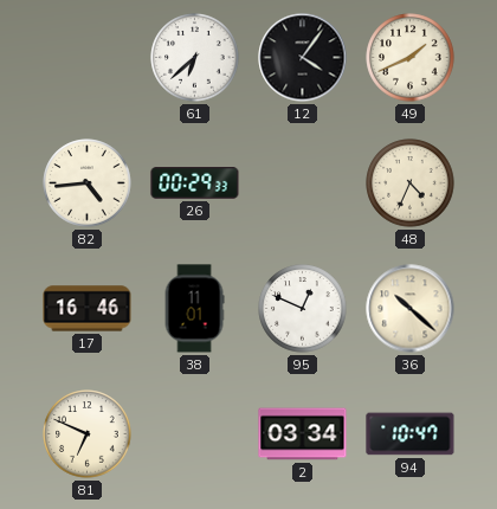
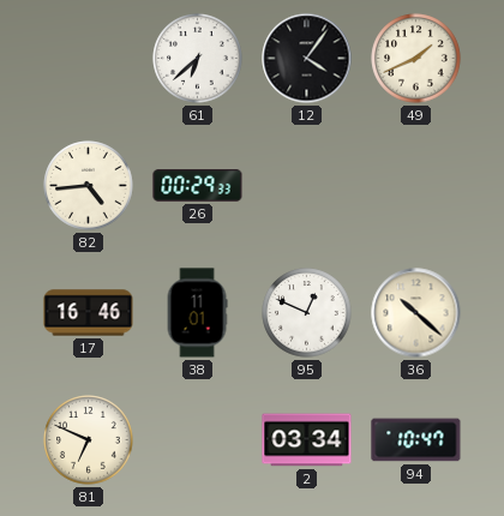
48: 4:34 -> none
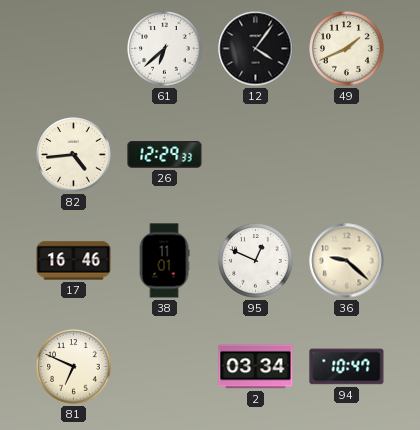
26: 00:29 -> 12:29
36: 10:22 -> 9:22
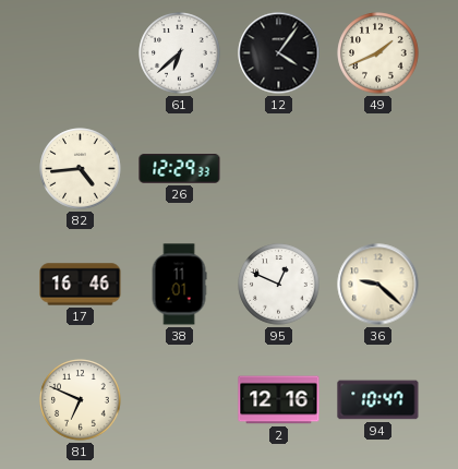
2: 03:34 -> 12:16
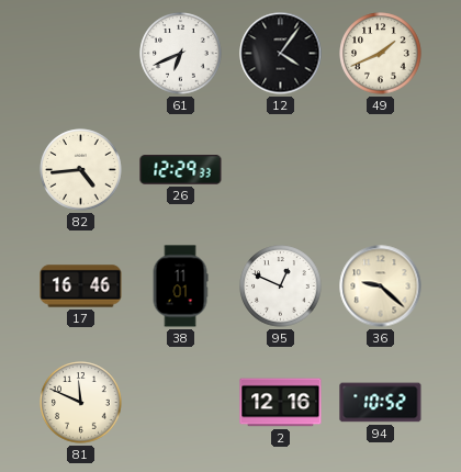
61: 6:38 -> 6:41
81: 6:49 -> 11:49
94: 10:47 -> 10:52
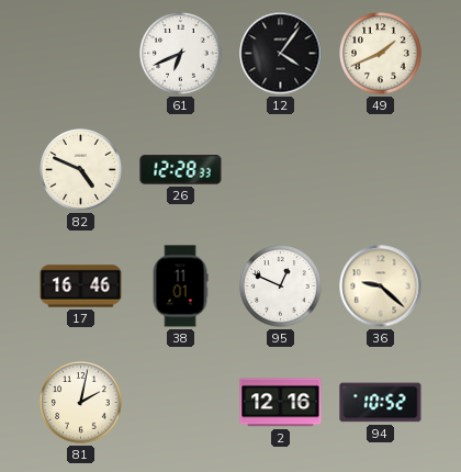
82: 4:44 -> 4:49
26: 12:29 -> 12:28
81: 11:49 -> 2:02
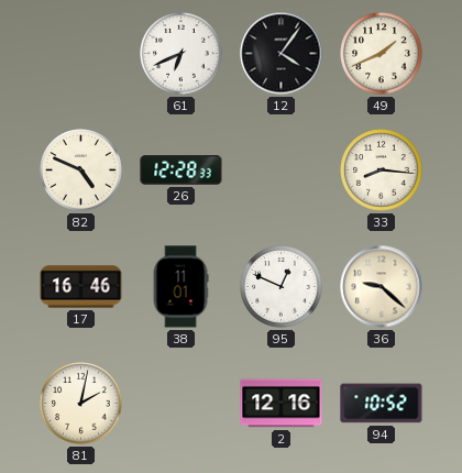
33: none -> 8:16
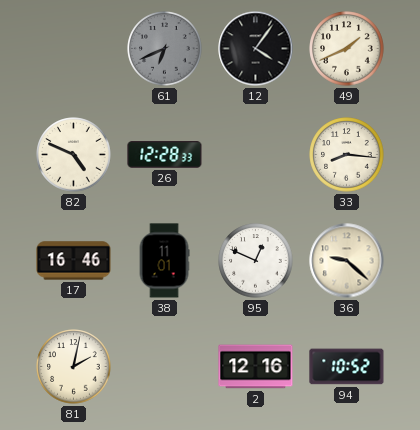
61 dial: white -> grey
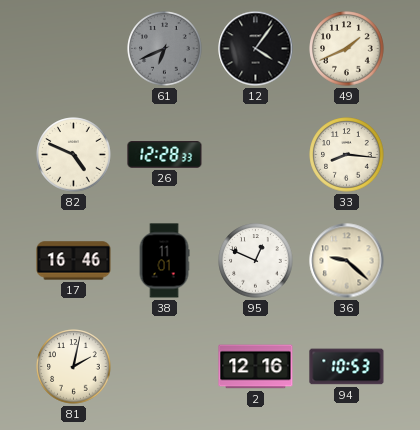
94: 10:52 -> 10:53
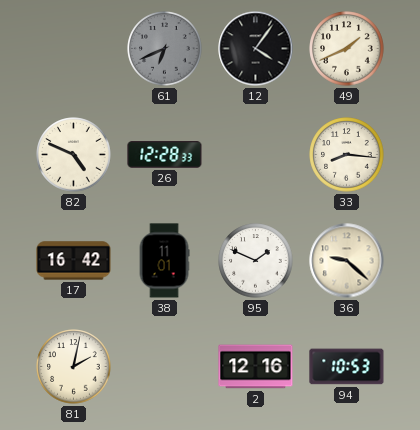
17: 16:46 -> 16:42
95: 12:49 -> 1:49
